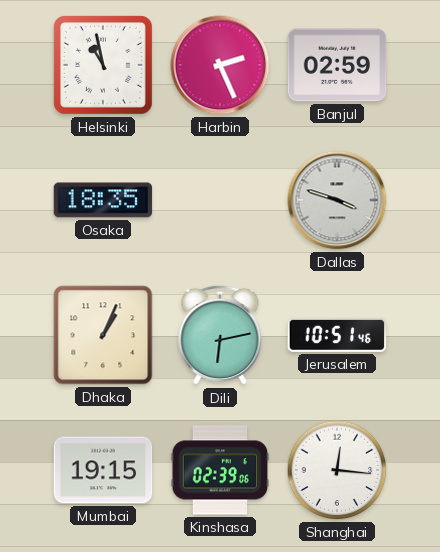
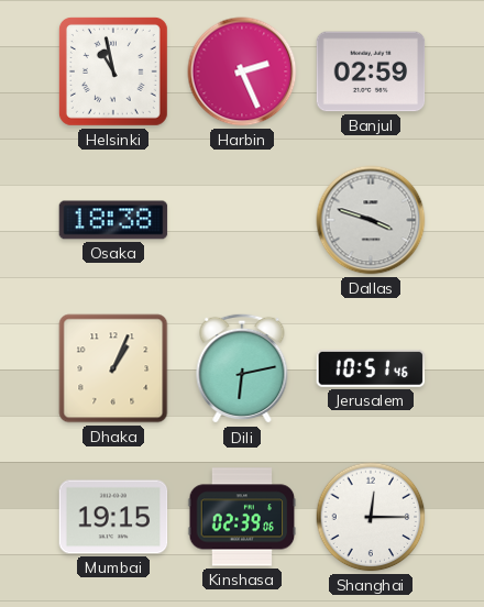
Osaka: 18:35 -> 18:38
Shanghai: 12:16 -> 12:15
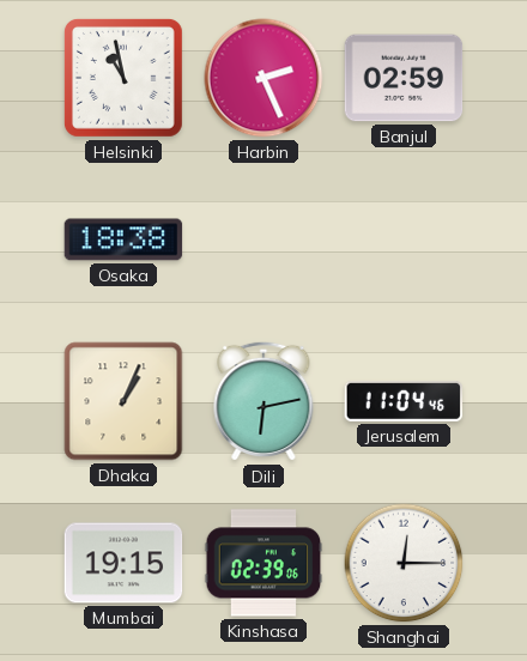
Dallas: 3:48 -> none
Jerusalem: 10:51 -> 11:04
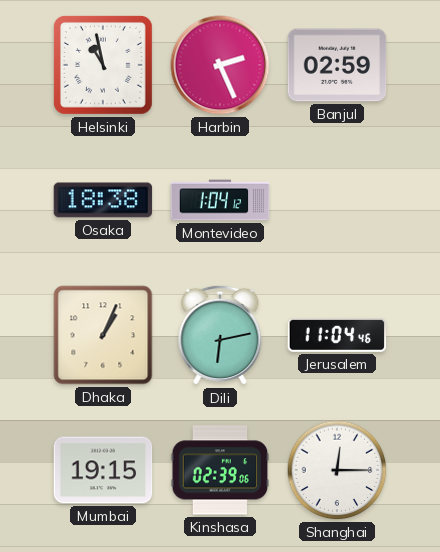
Montevideo: none -> 1:04
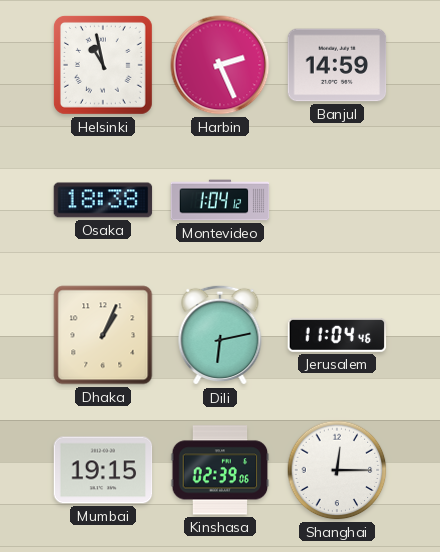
Banjul: 02:59 -> 14:59
